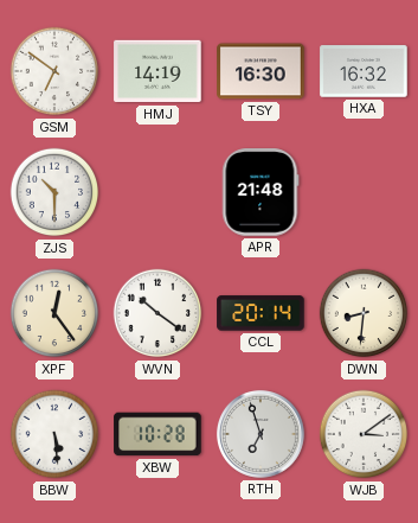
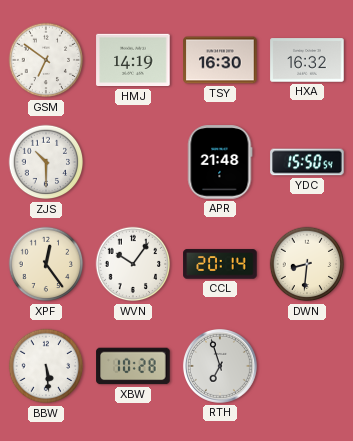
YDC: none -> 15:50
WVN: 10:21 -> 10:06
WJB: 3:09 -> none
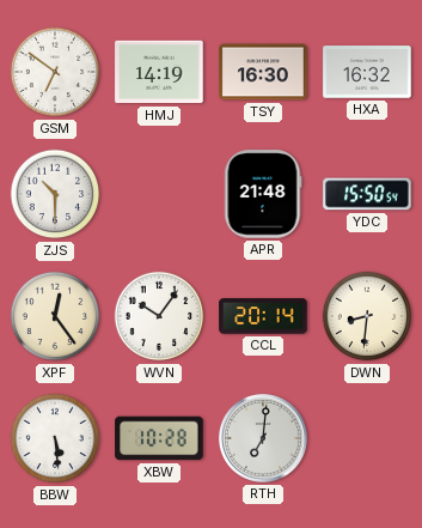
RTH: 6:57 -> 7:01
